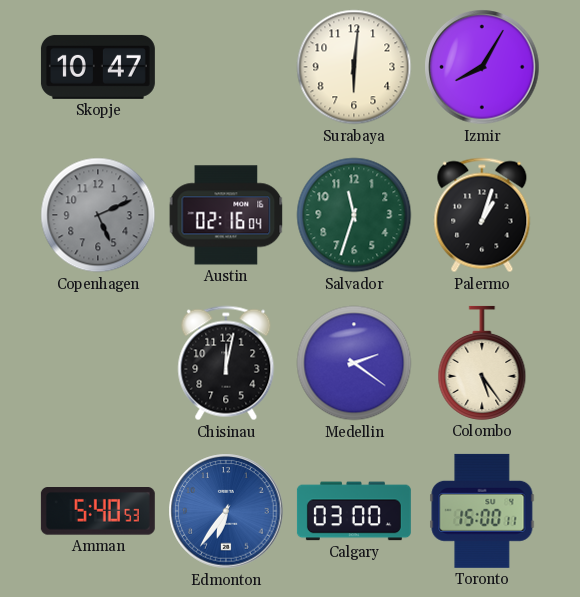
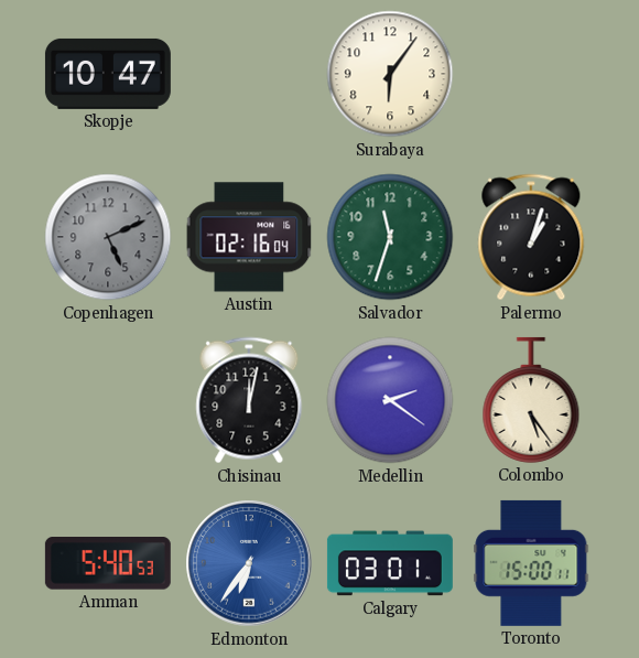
Surabaya: 6:01 -> 6:06
Izmir: 8:05 -> none
Calgary: 03:00 -> 03:01
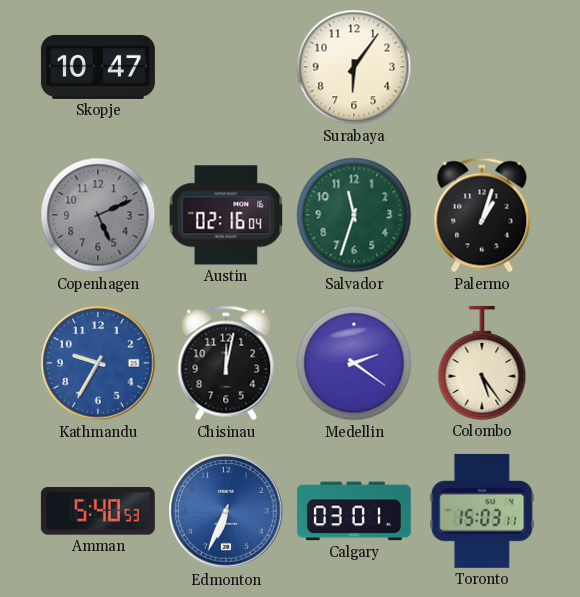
Kathmandu: none -> 9:35
Edmonton: 6:36 -> 6:34
Toronto: 15:00 -> 15:03
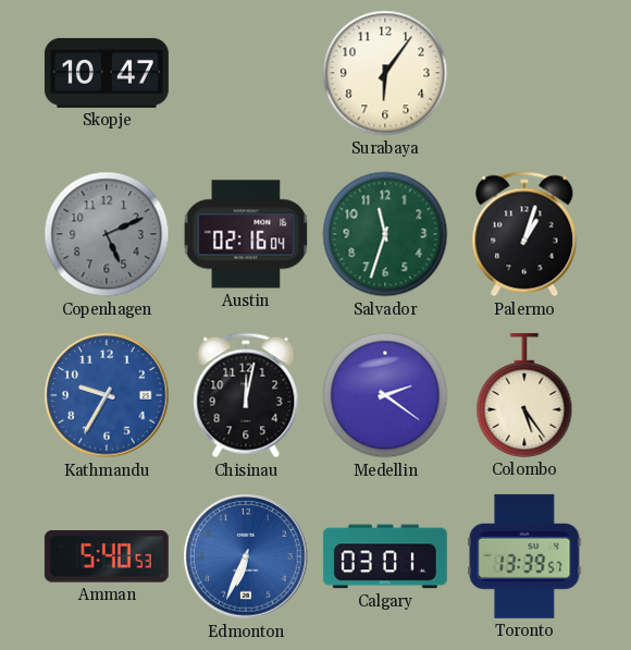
Toronto: 15:03 -> 13:39
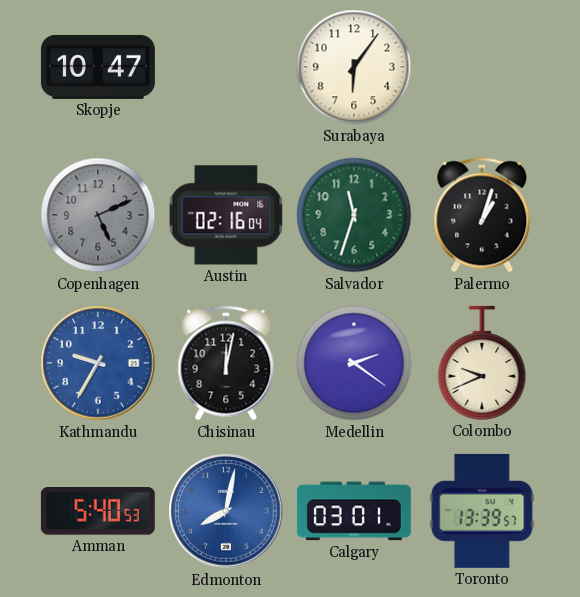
Colombo: 5:24 -> 9:41
Edmonton: 6:34 -> 8:02
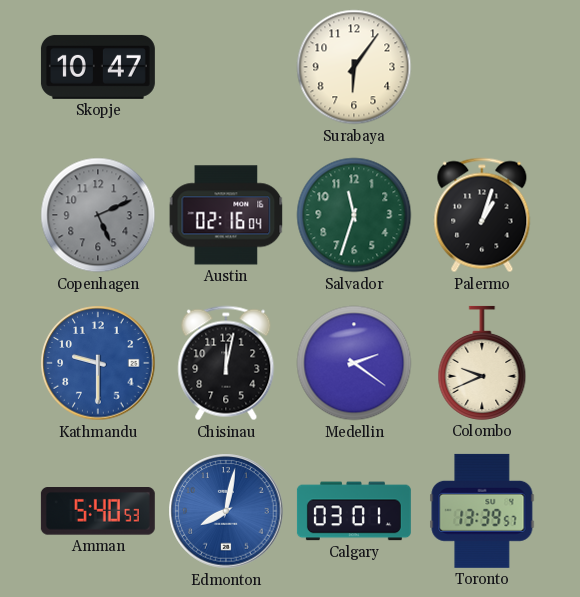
Kathmandu: 9:35 -> 9:30
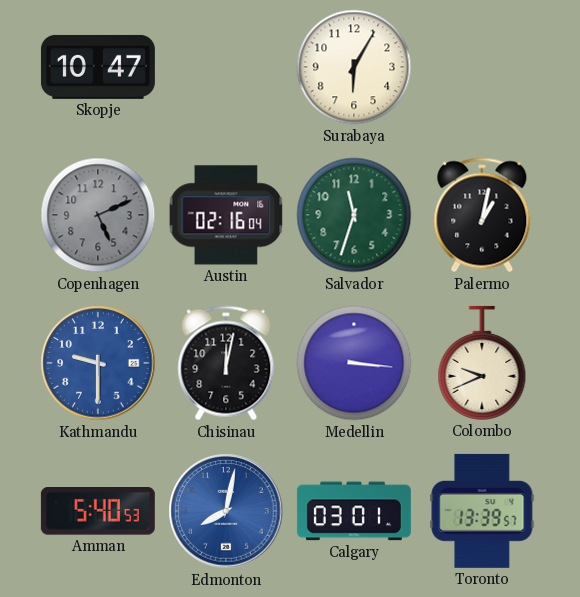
Surabaya: 6:06 -> 6:05
Palermo: 1:03 -> 1:02
Medellin: 2:21 -> 3:16
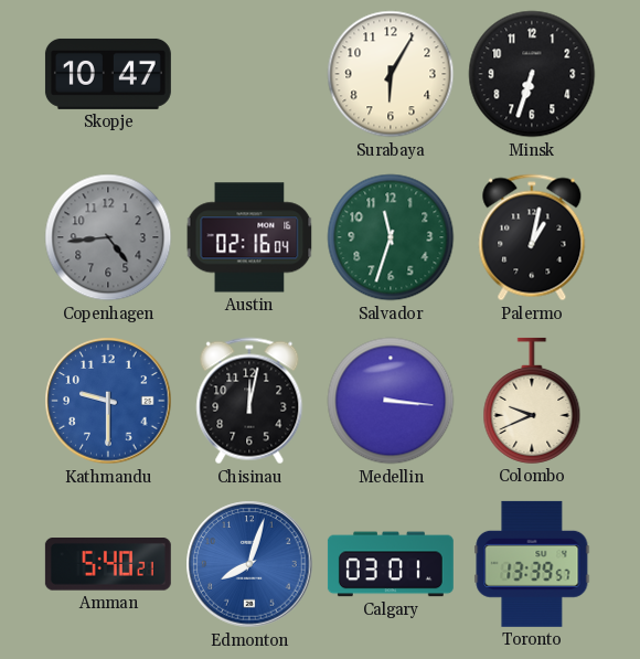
Minsk: none -> 6:33
Copenhagen: 5:11 -> 4:44
Amman: 5:40:53 -> 5:40:21
Edmonton: 8:02 -> 8:03
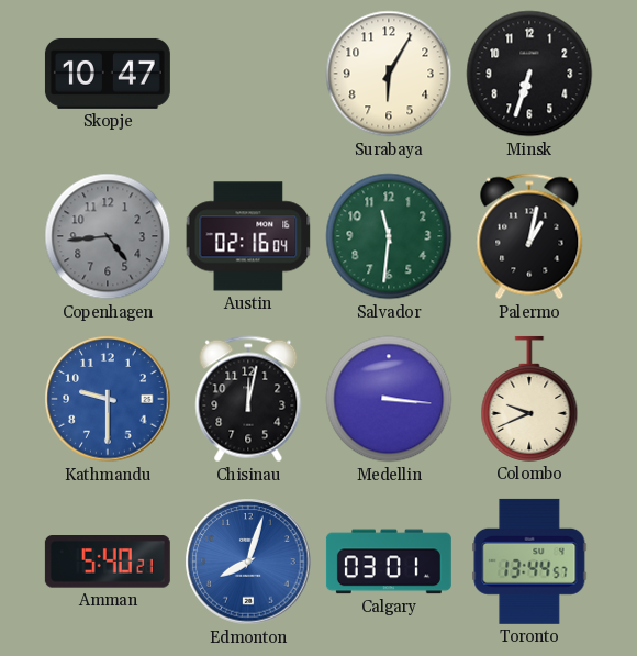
Salvador: 11:33 -> 11:31
Toronto: 13:39 -> 13:44
